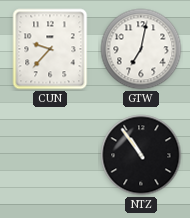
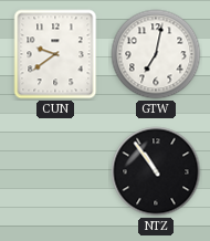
CUN: 9:37 -> 9:39
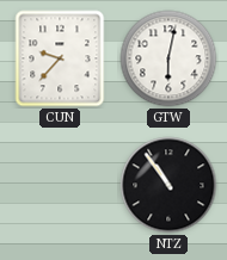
CUN: 9:39 -> 9:37
GTW: 7:02 -> 6:02
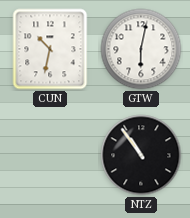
CUN: 9:37 -> 10:32
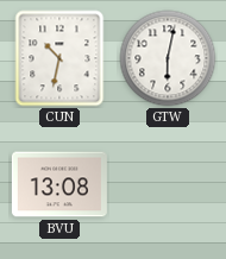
BVU: none -> 13:08
NTZ: 10:54 -> none
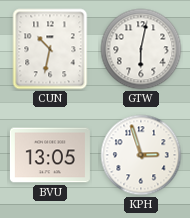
BVU: 13:08 -> 13:05
KPH: none -> 2:57
